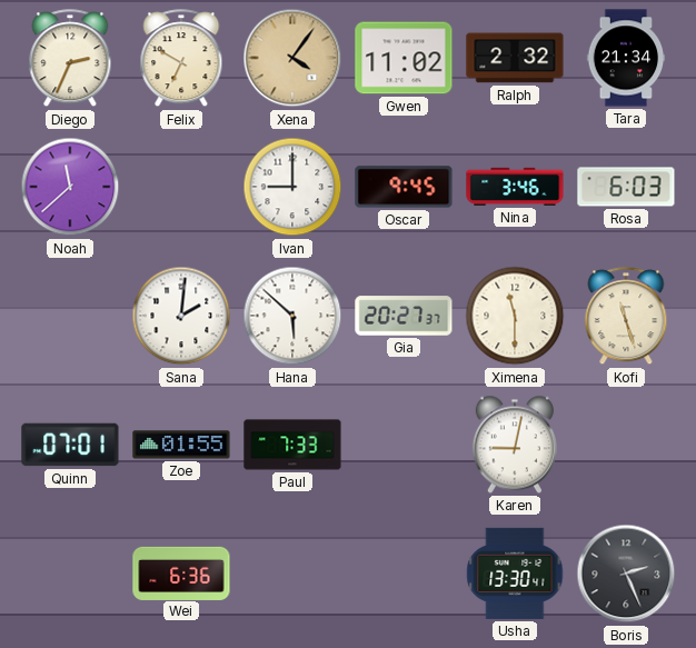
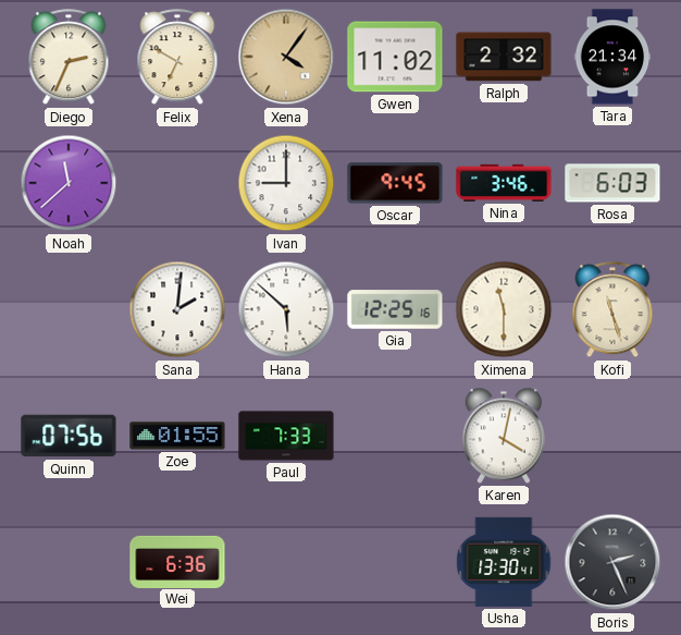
Gia: 20:27 -> 12:25
Quinn: 07:01 -> 07:56
Karen: 9:02 -> 4:02
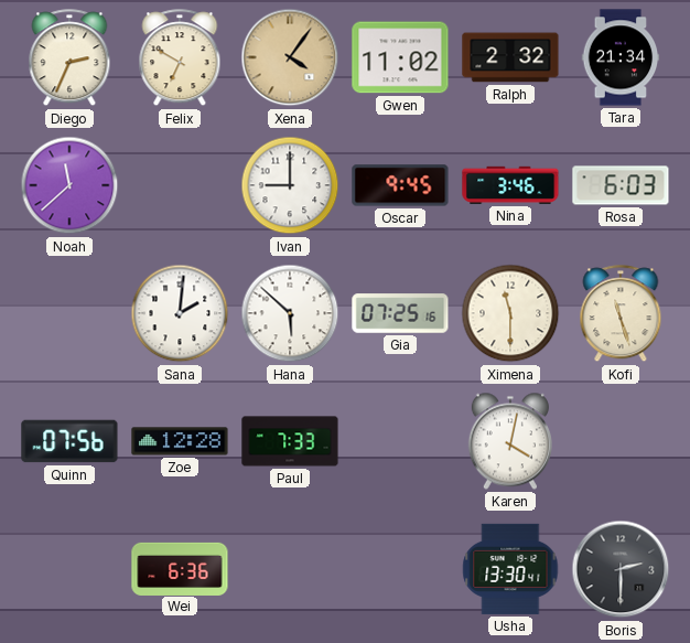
Gia: 12:25 -> 07:25
Zoe: 01:55 -> 12:28
Boris: 2:26 -> 2:30
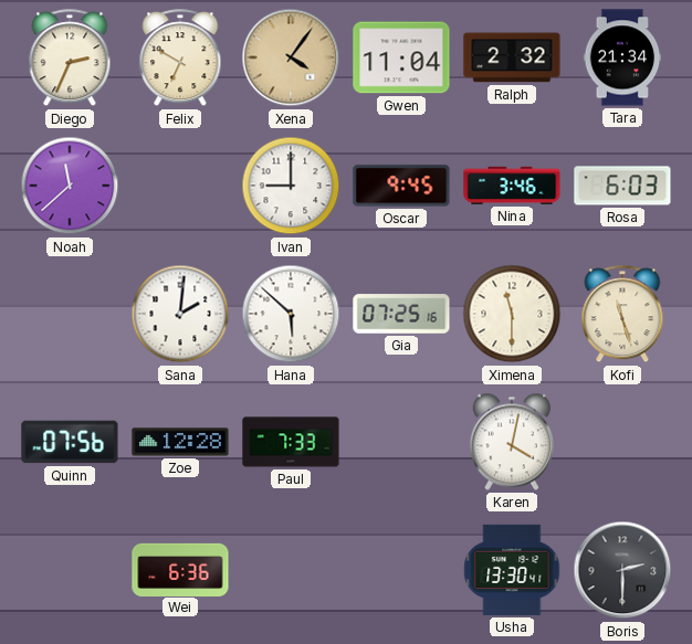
Gwen: 11:02 -> 11:04
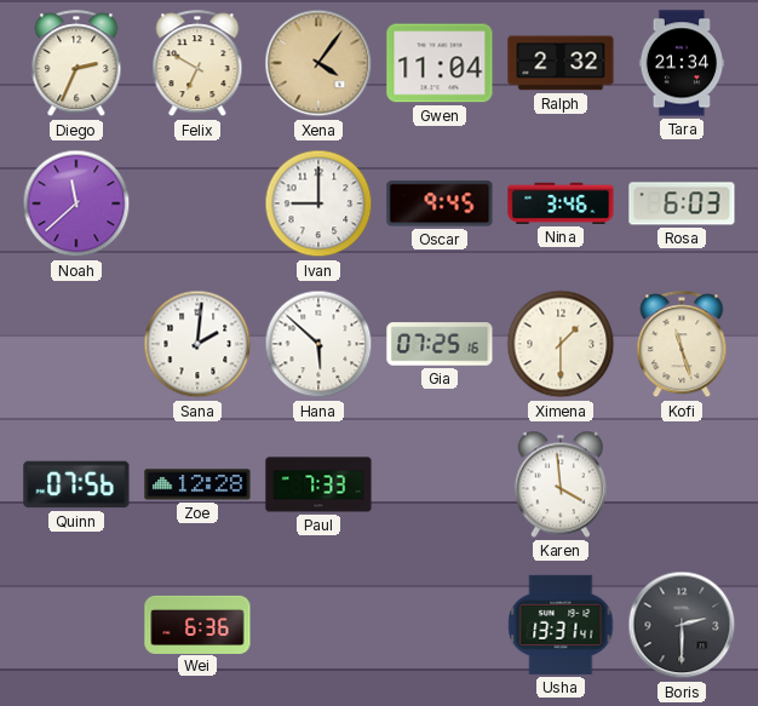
Ximena: 11:30 -> 1:30
Karen: 4:02 -> 3:59
Usha: 13:30 -> 13:31
